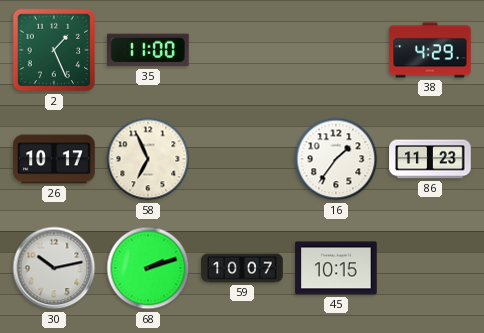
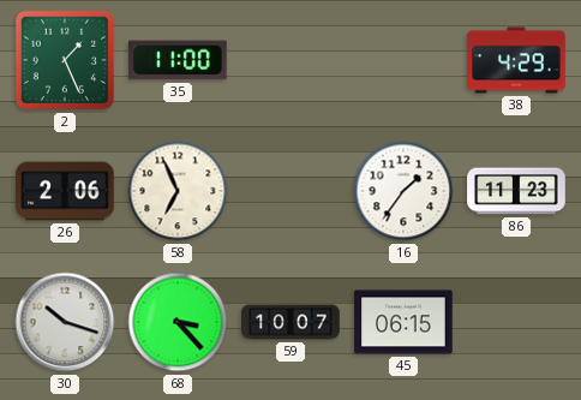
26: 10:17 -> 2:06
30: 10:13 -> 10:18
68: 2:12 -> 3:23
45: 10:15 -> 06:15
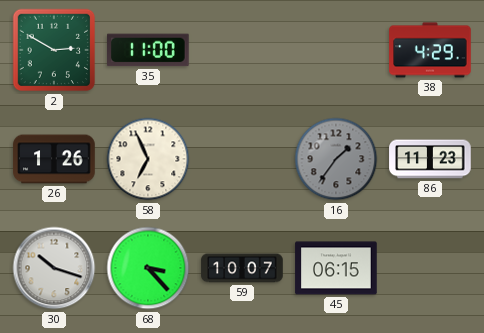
2: 1:26 -> 2:50
26: 2:06 -> 1:26
16 dial: white -> grey
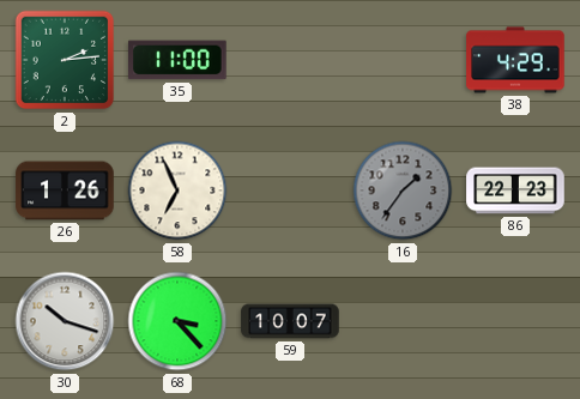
2: 2:50 -> 2:14
86: 11:23 -> 22:23
45: 06:15 -> none
